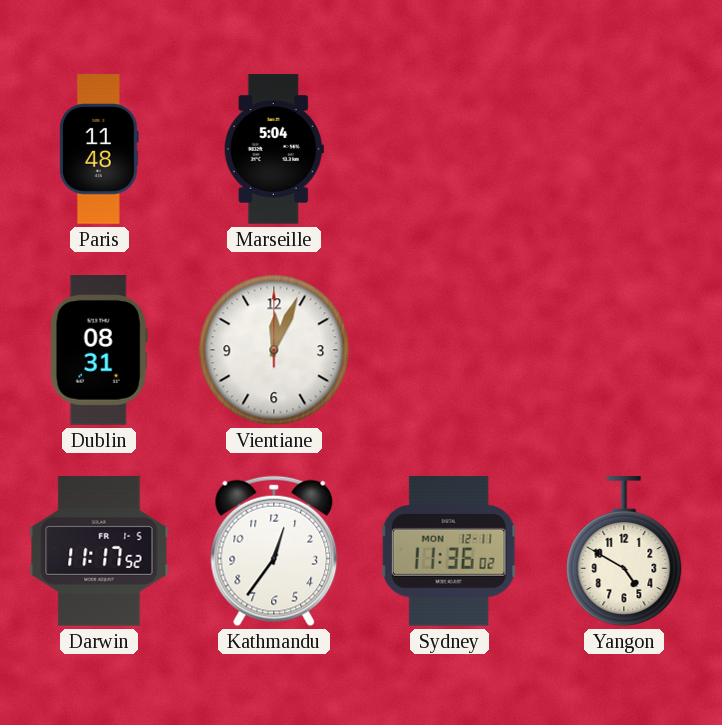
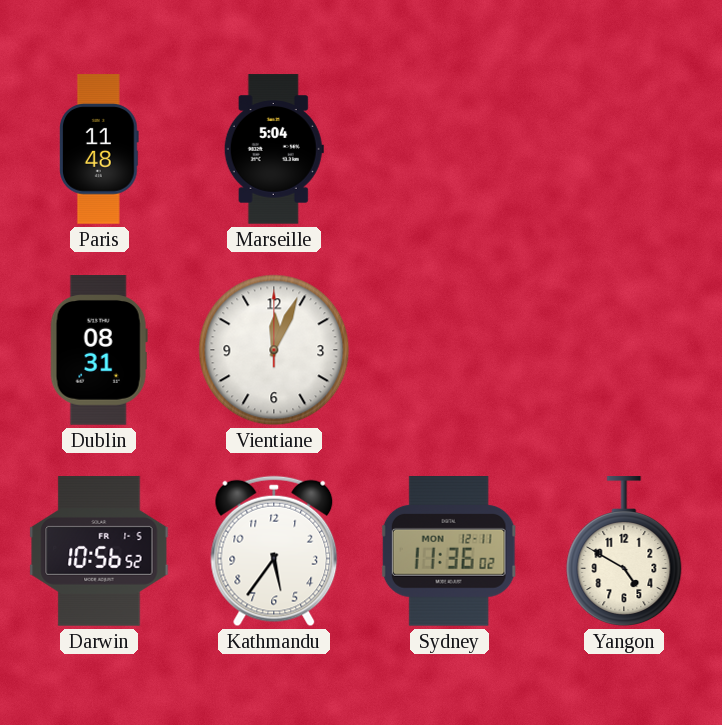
Darwin: 11:17 -> 10:56
Kathmandu: 12:36 -> 5:36
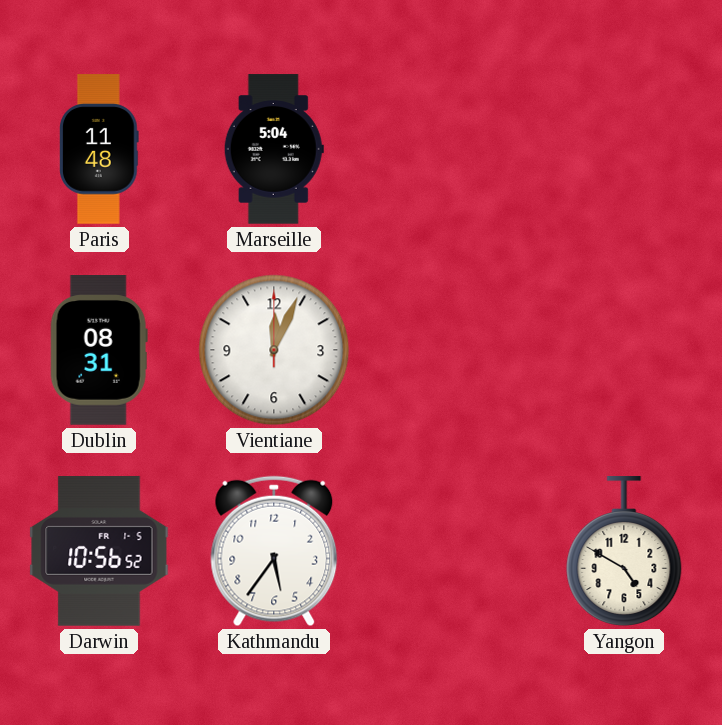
Sydney: 11:36 -> none
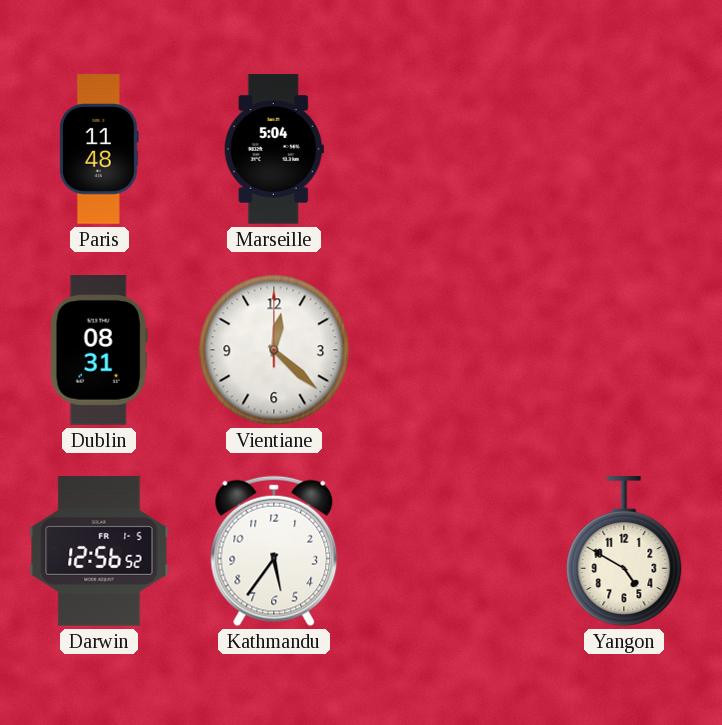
Vientiane: 12:04 -> 12:22
Darwin: 10:56 -> 12:56
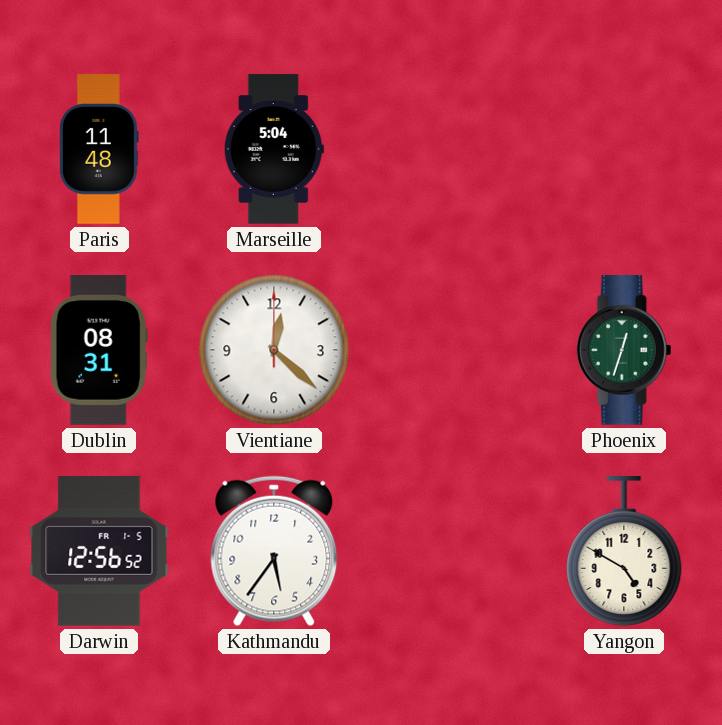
Phoenix: none -> 12:33
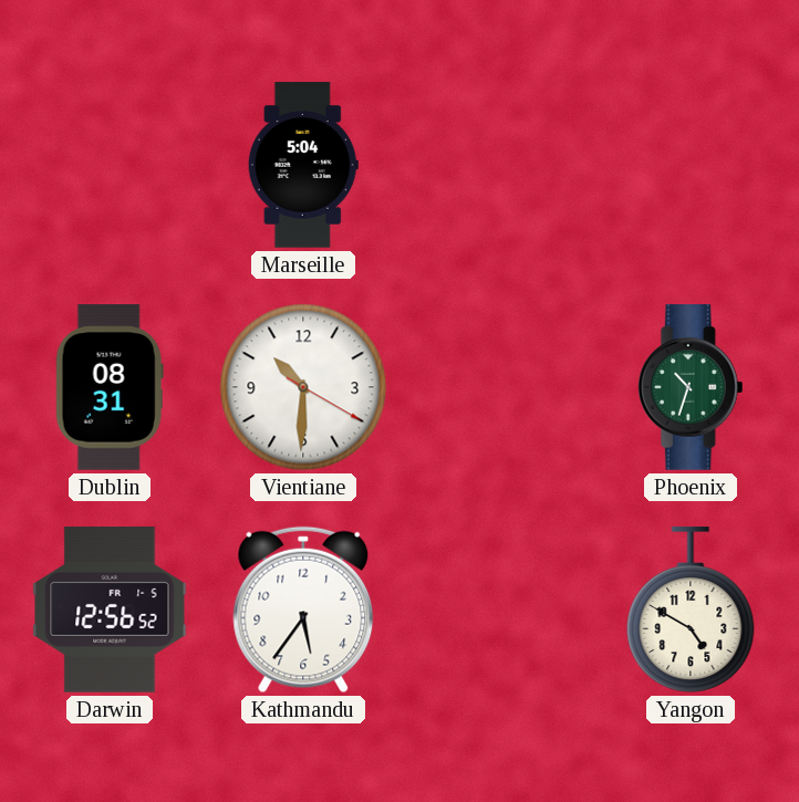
Paris: 11:48 -> none
Vientiane: 12:22 -> 10:30
Phoenix: 12:33 -> 10:33
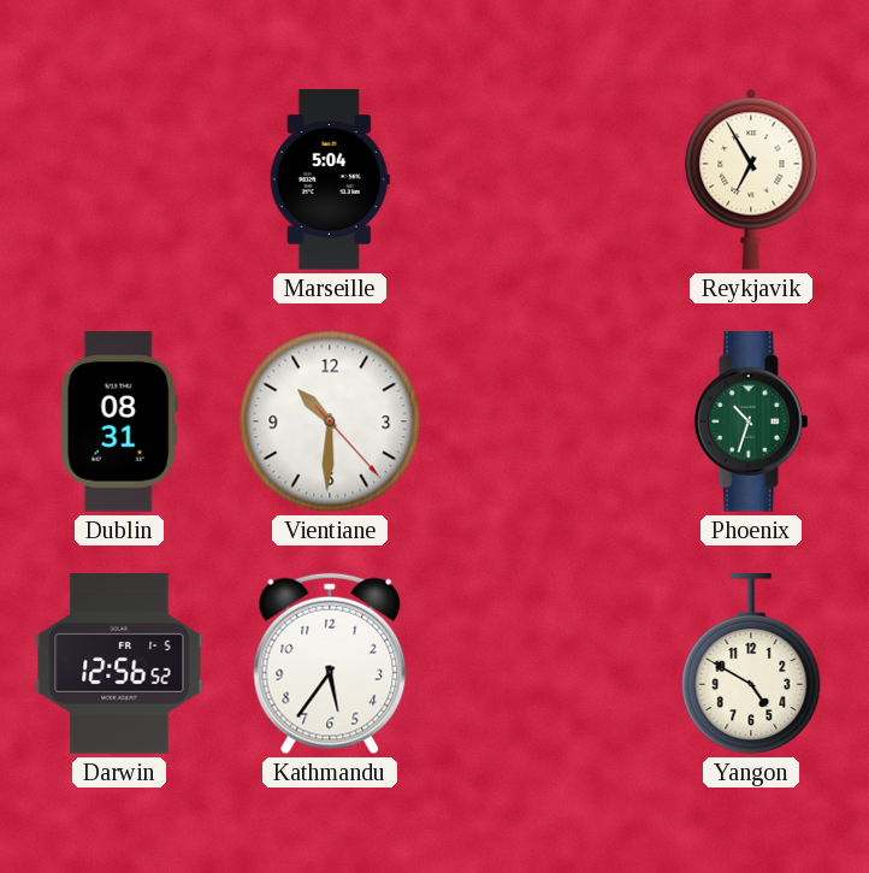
Reykjavik: none -> 6:55
Vientiane: 10:30:20 -> 10:30:23
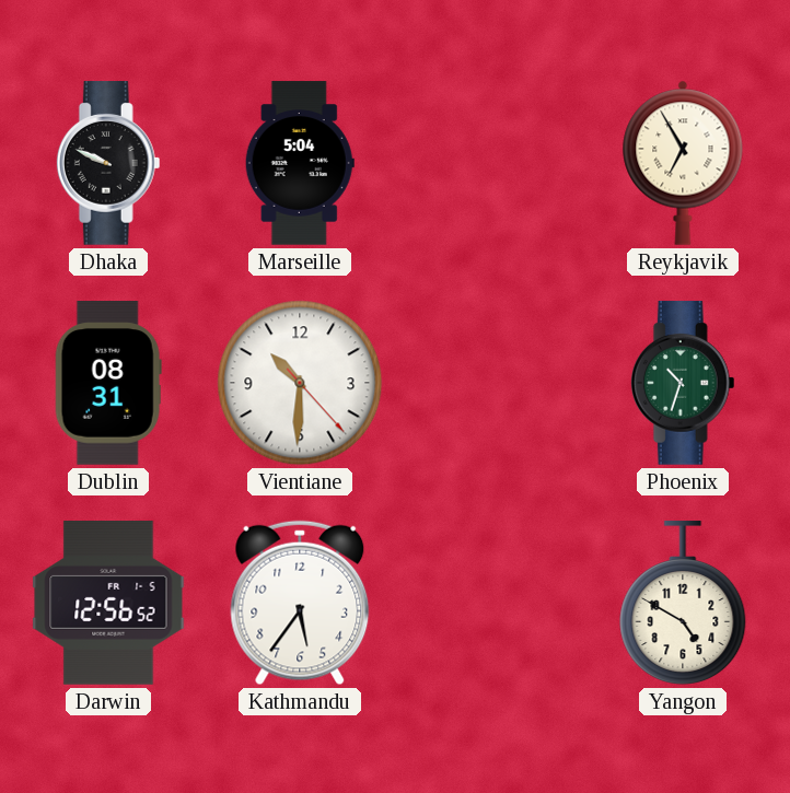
Dhaka: none -> 9:49
